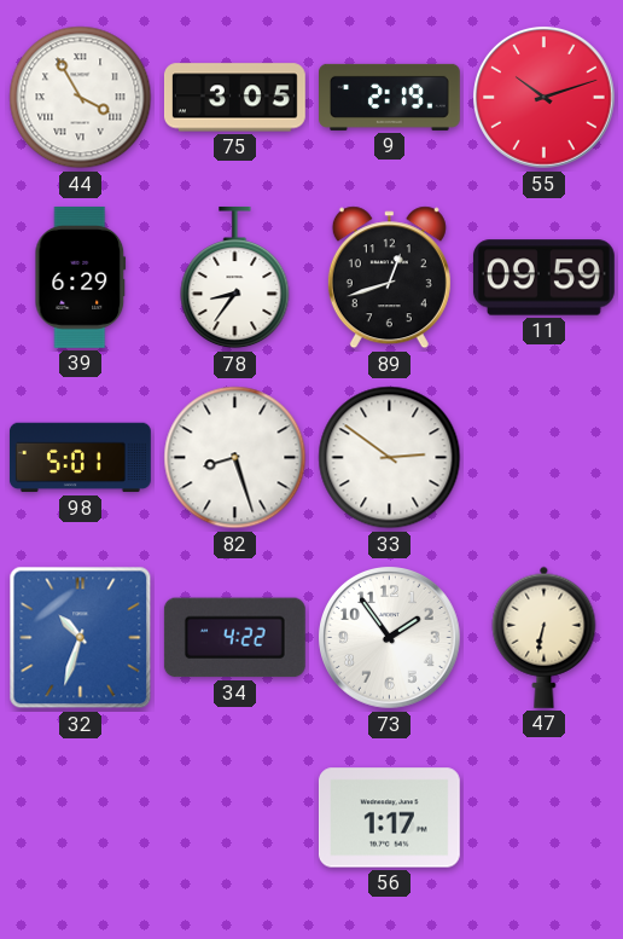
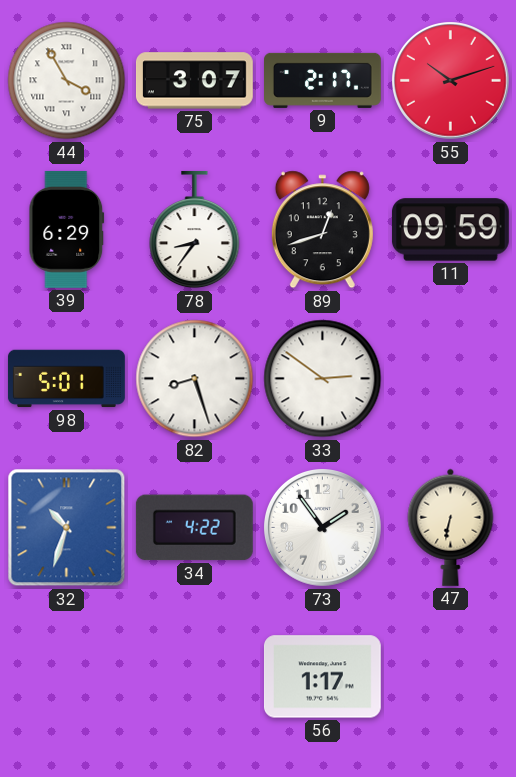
75: 3:05 -> 3:07
9: 2:19 -> 2:17
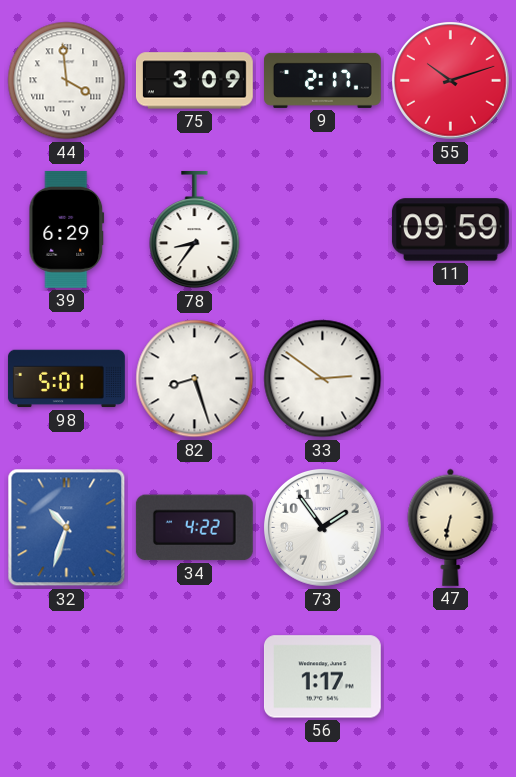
44: 3:55 -> 3:59
75: 3:07 -> 3:09
89: 12:42 -> none
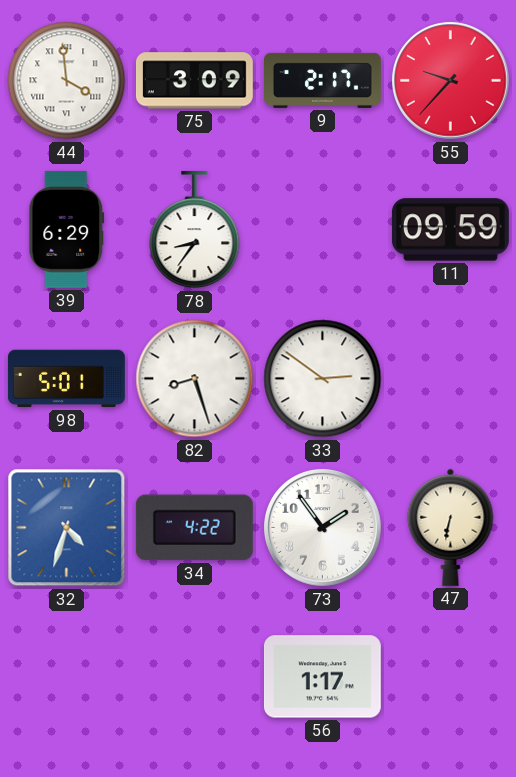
55: 10:12 -> 9:37
32: 10:33 -> 4:33
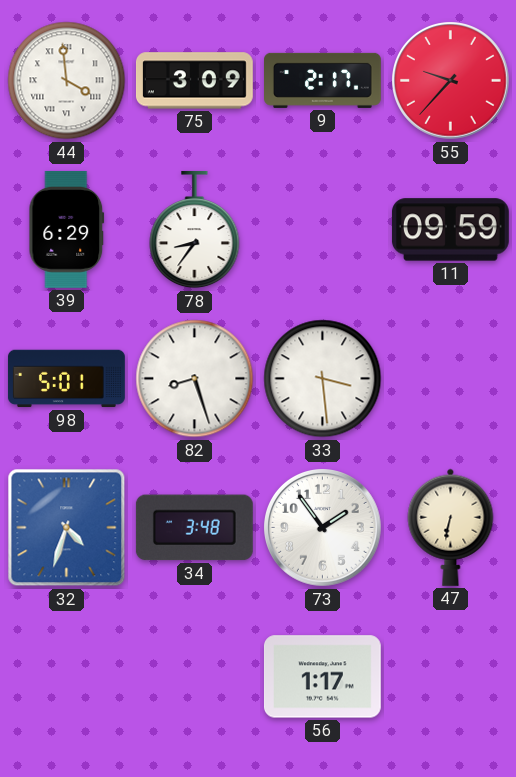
33: 2:51 -> 3:29
34: 4:22 -> 3:48
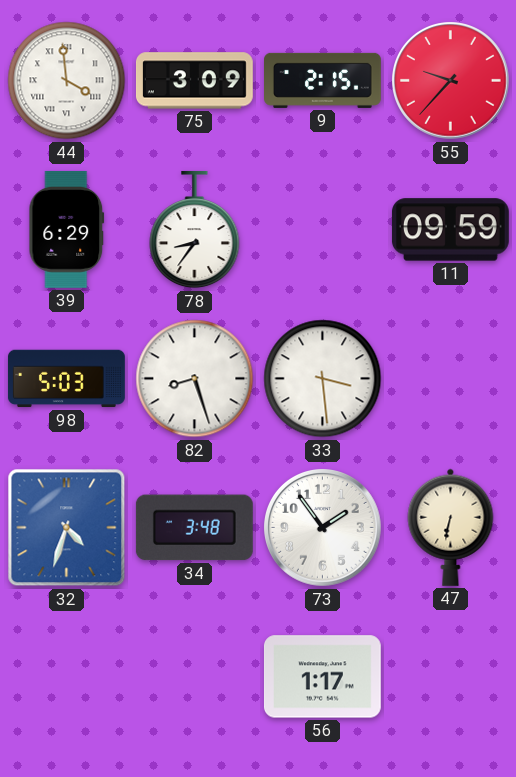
9: 2:17 -> 2:15
98: 5:01 -> 5:03
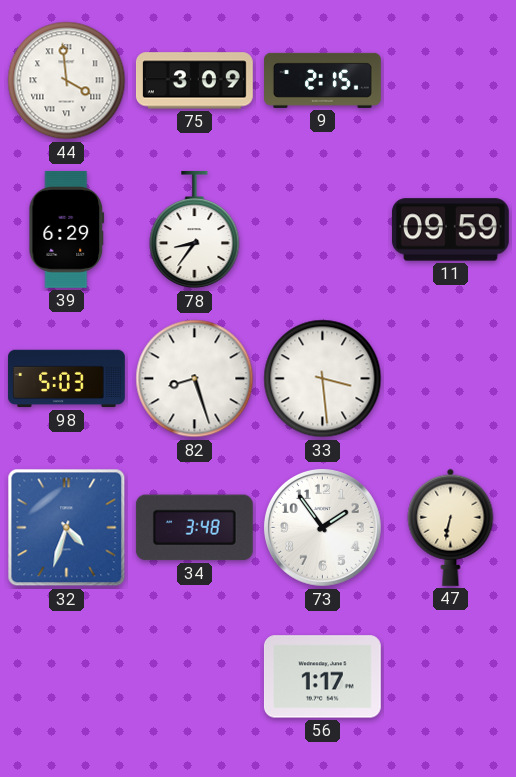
55: 9:37 -> none
